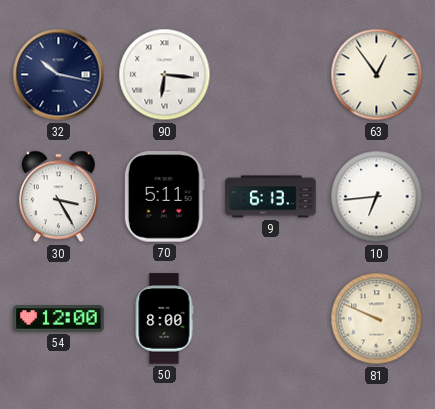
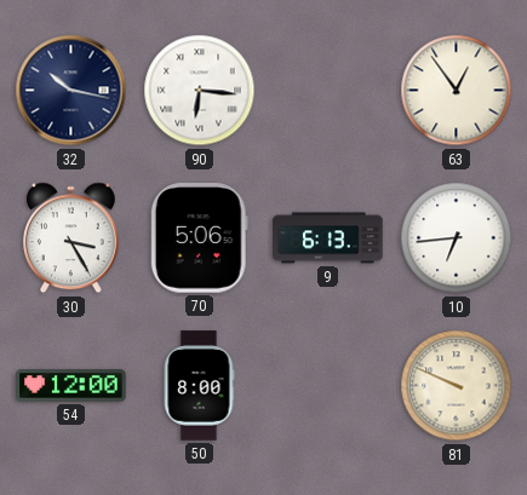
70: 5:11 -> 5:06
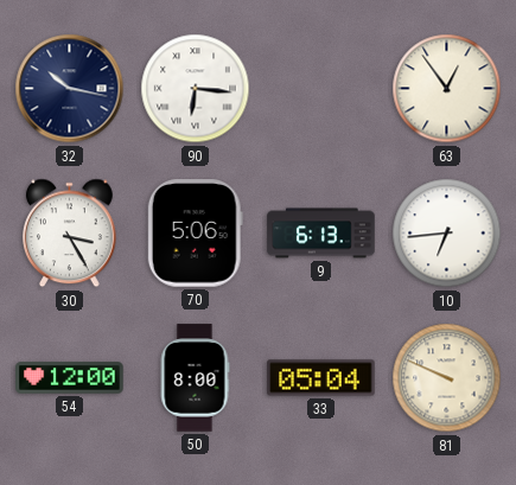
33: none -> 05:04
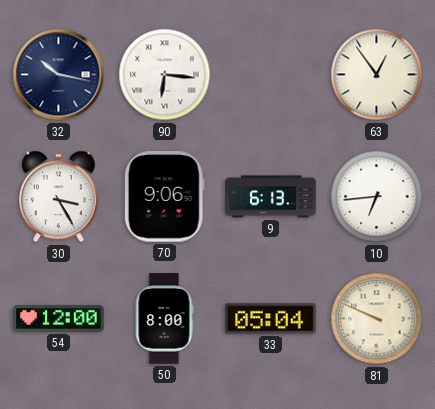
70: 5:06 -> 9:06
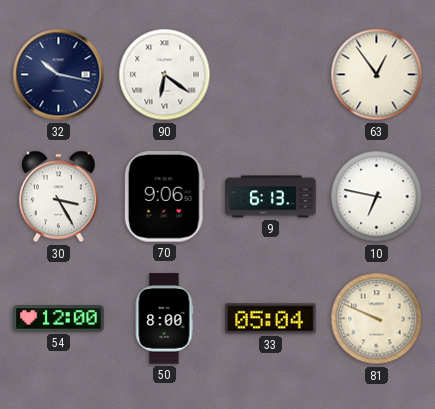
90: 6:16 -> 6:21
10: 6:44 -> 6:47
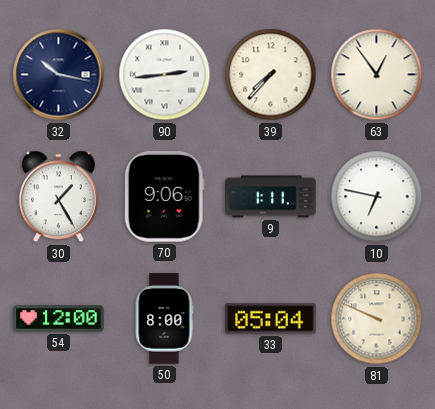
90: 6:21 -> 2:44
39: none -> 7:37
30: 3:25 -> 1:25
9: 6:13 -> 1:11
